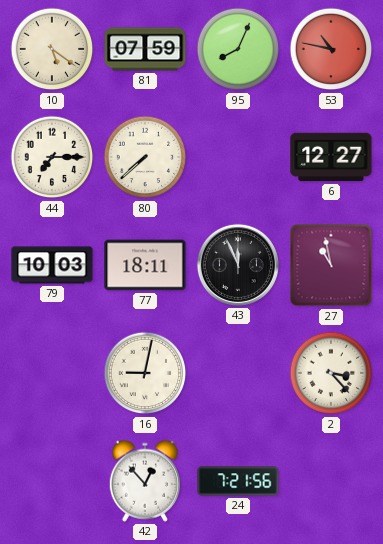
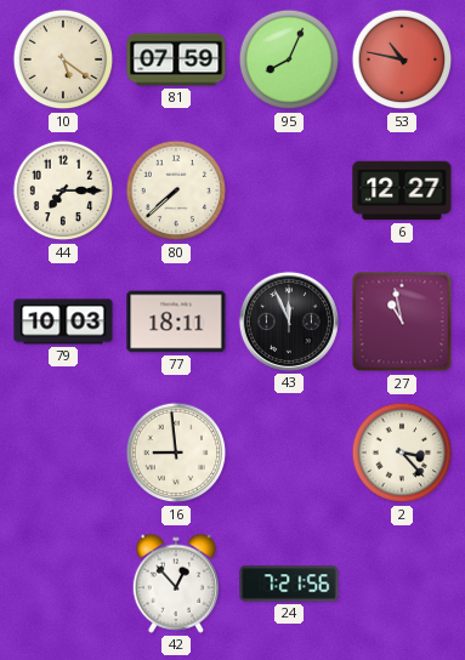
16: 9:02 -> 8:59
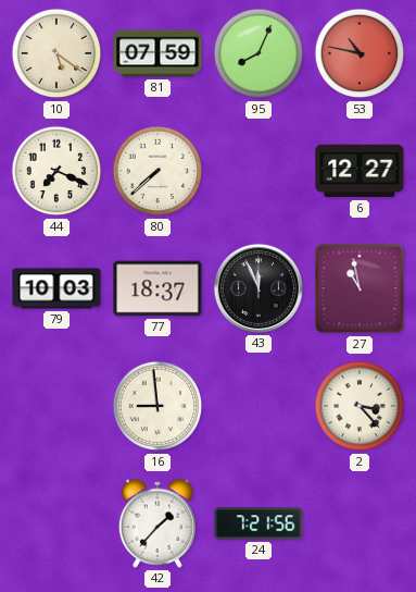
44: 7:15 -> 7:19
77: 18:11 -> 18:37
42: 12:53 -> 1:37
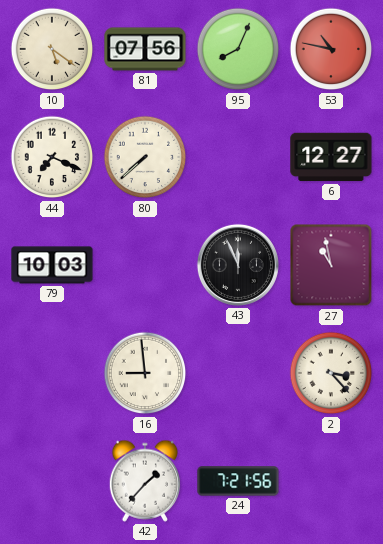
81: 07:59 -> 07:56
77: 18:37 -> none
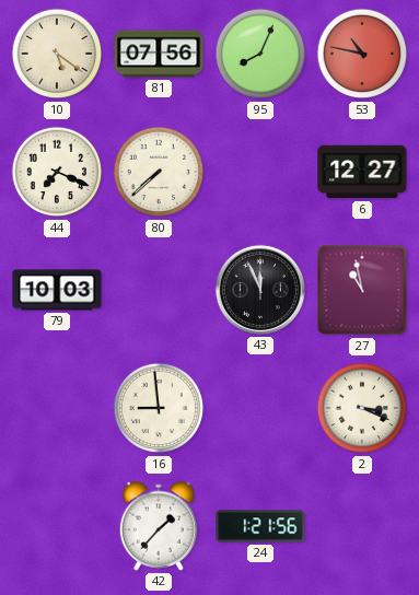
2: 3:23 -> 3:19
24: 7:21 -> 1:21
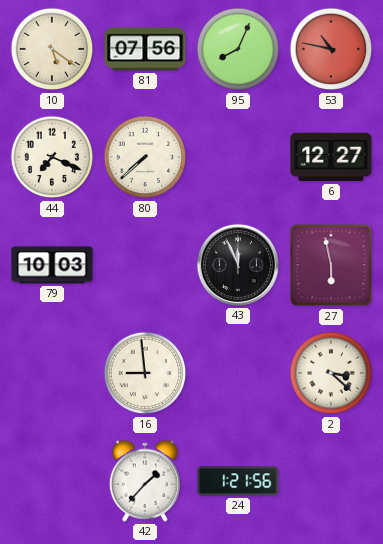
27: 10:58 -> 5:58
2: 3:19 -> 3:22
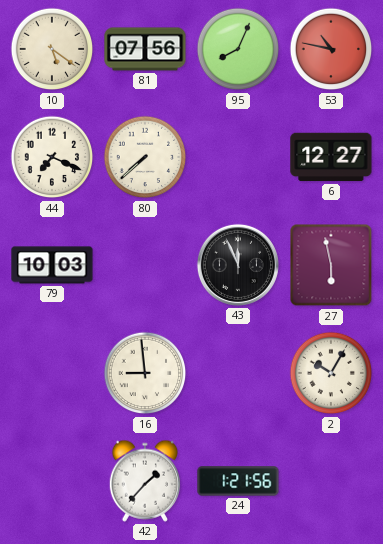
2: 3:22 -> 10:05
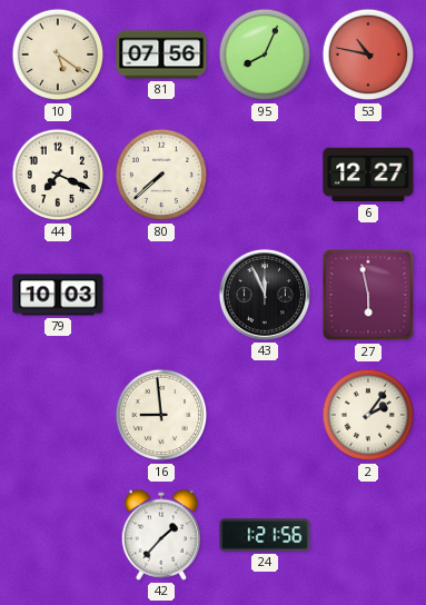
2: 10:05 -> 2:06
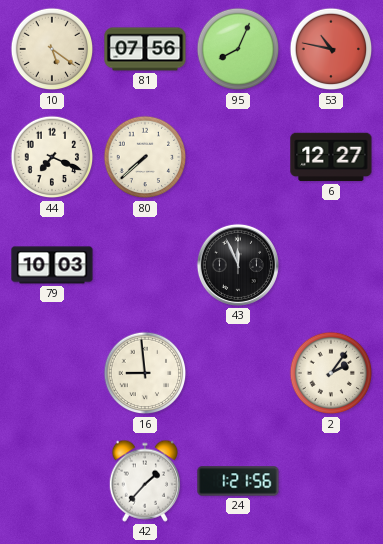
27: 5:58 -> none
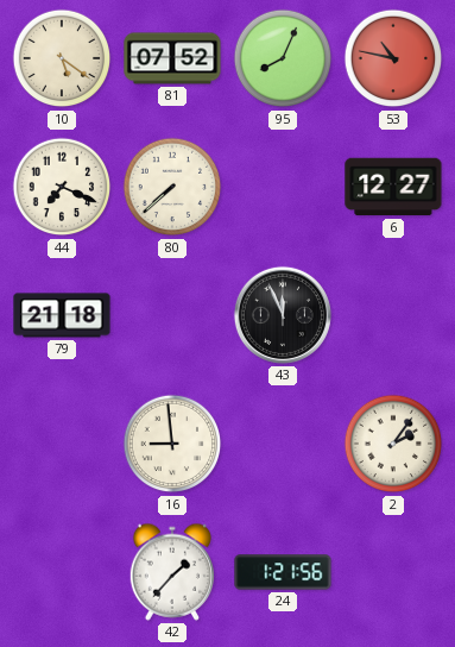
81: 07:56 -> 07:52
79: 10:03 -> 21:18
